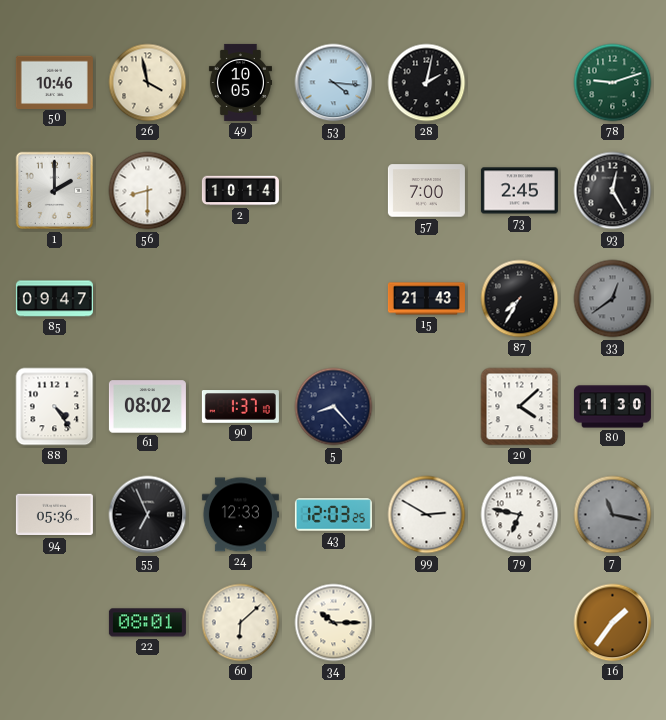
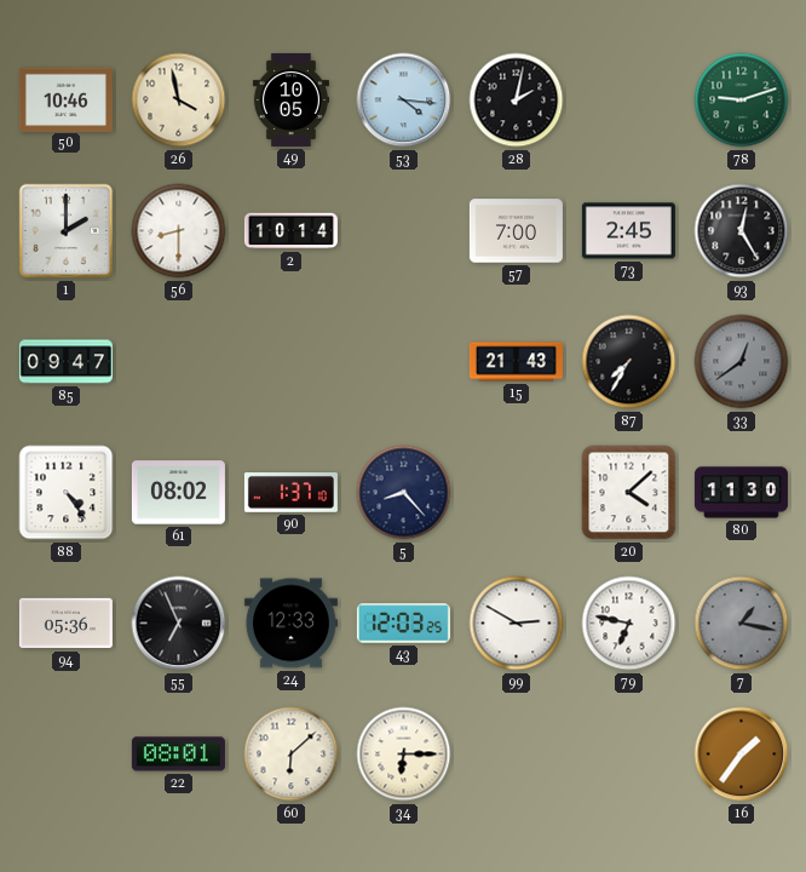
7: 11:17 -> 1:17
34: 10:15 -> 6:15
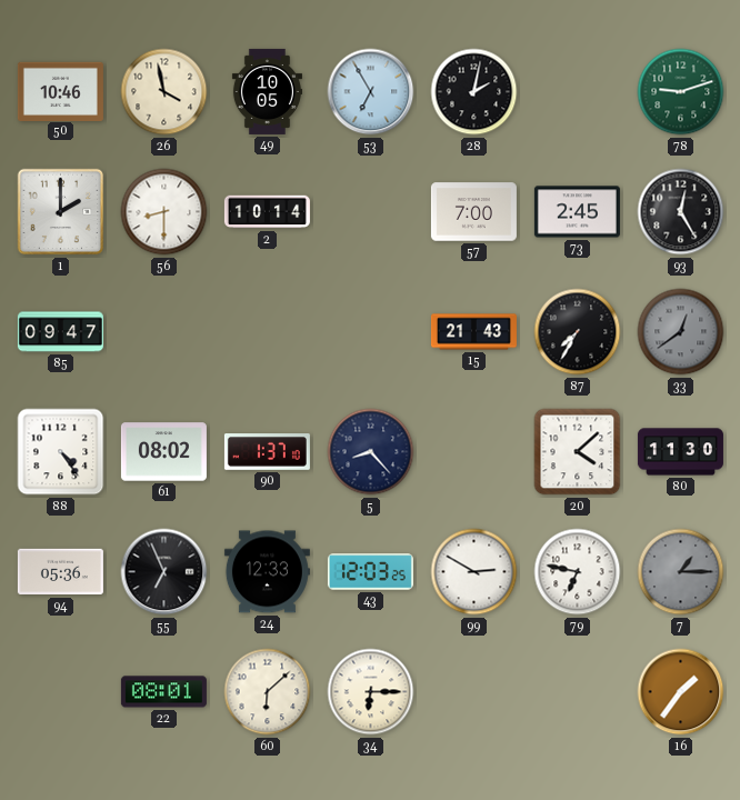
53: 4:16 -> 6:55
7: 1:17 -> 1:15
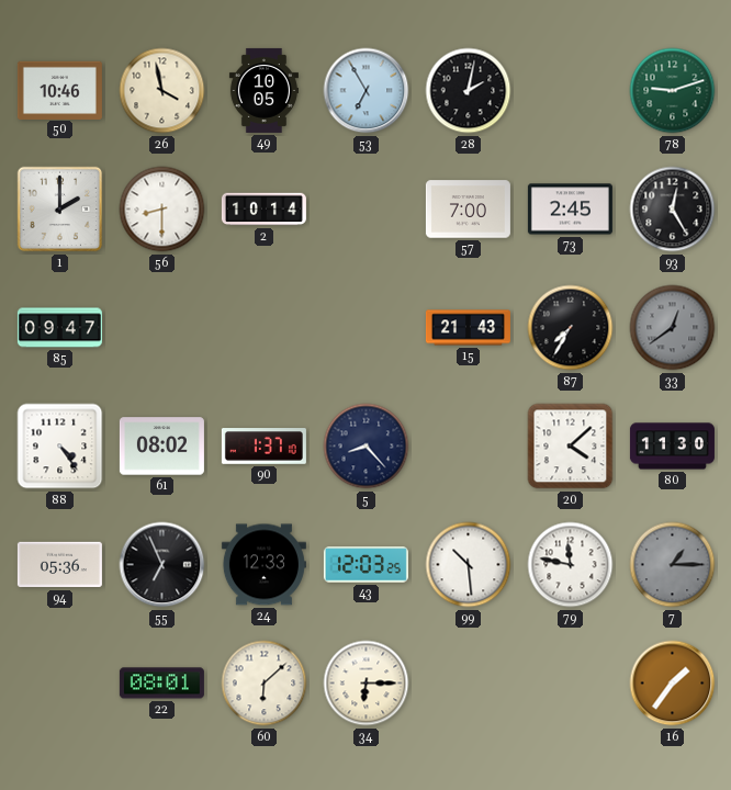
99: 2:50 -> 10:29
79: 6:47 -> 11:47
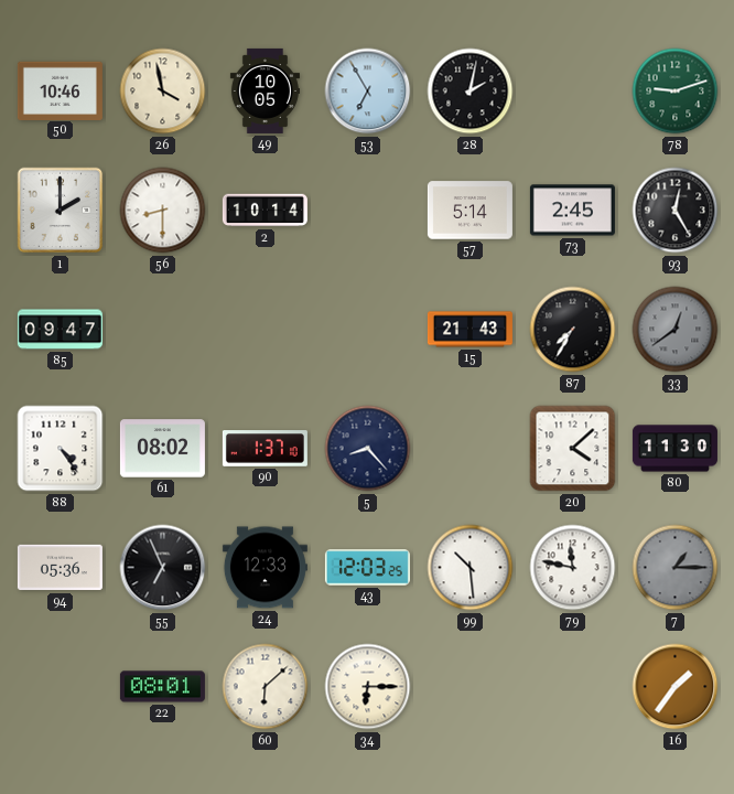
57: 7:00 -> 5:14
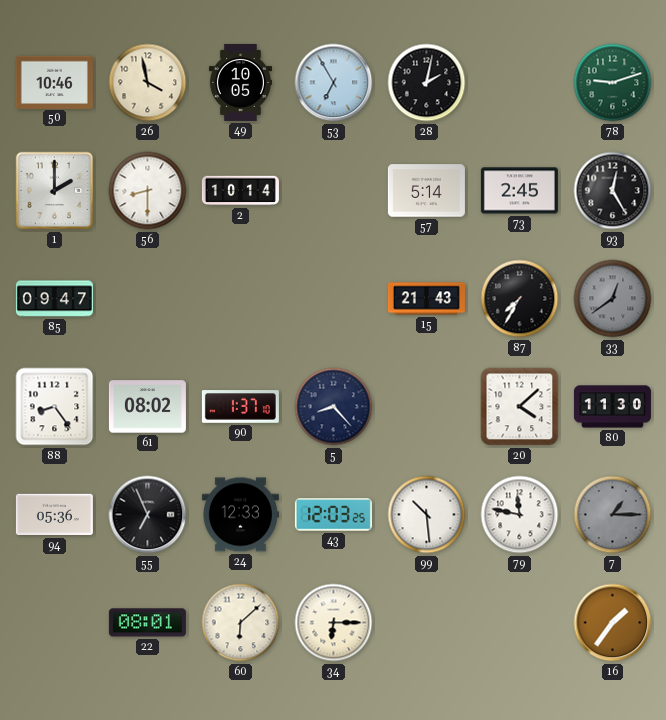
88: 4:24 -> 8:24
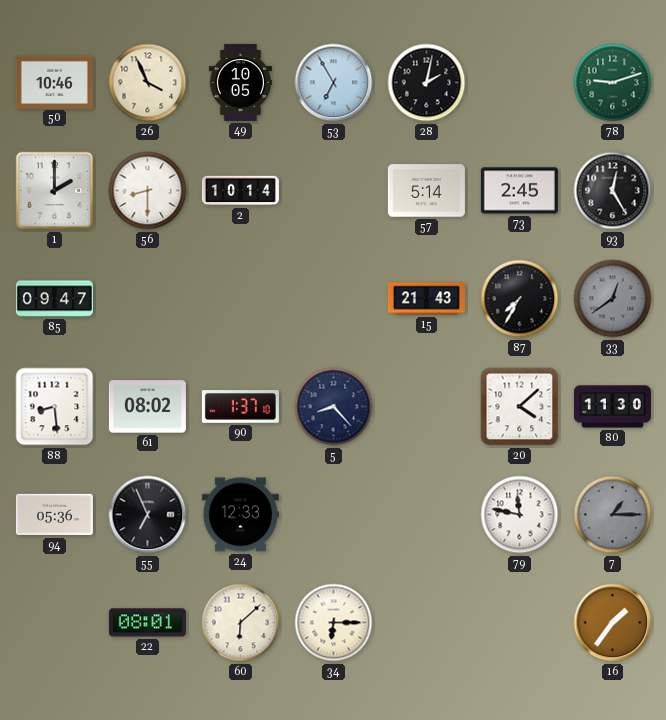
26: 3:58 -> 3:56
88: 8:24 -> 8:29
43: 12:03 -> none
99: 10:29 -> none
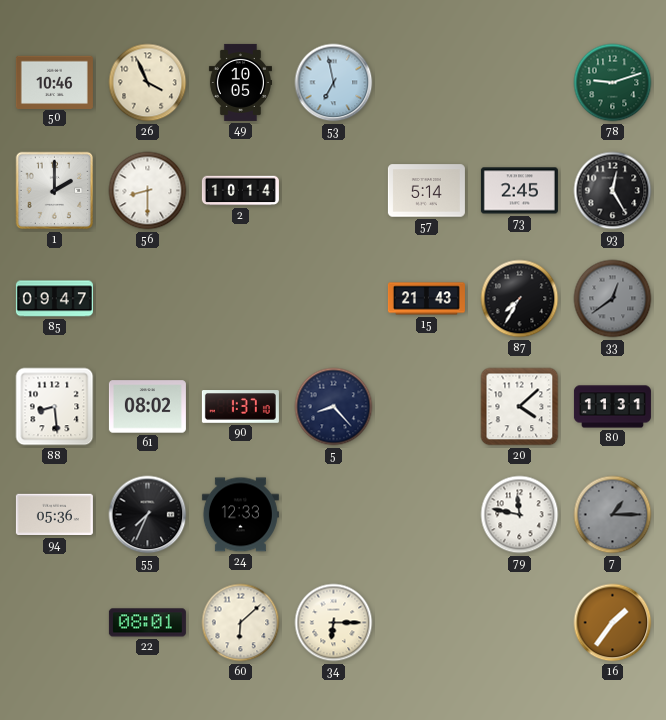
53: 6:55 -> 6:58
28: 2:02 -> none
80: 11:30 -> 11:31
55: 6:56 -> 7:34
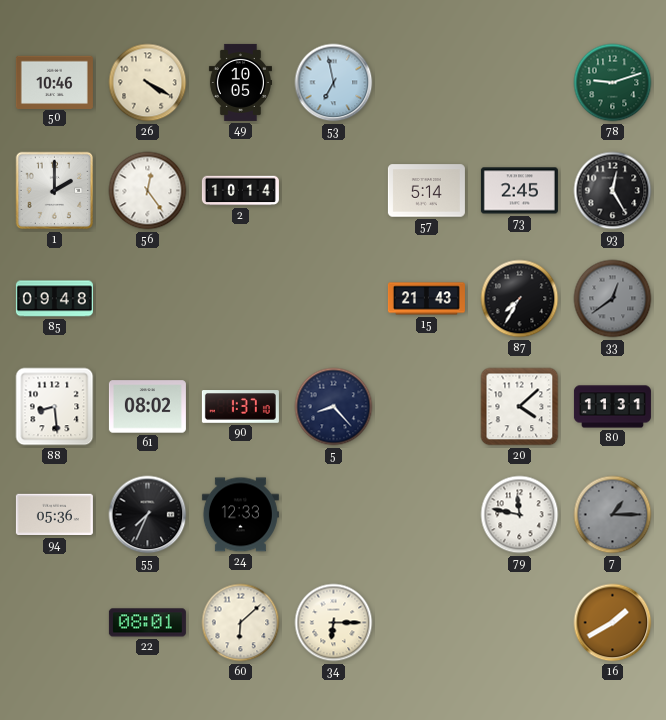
26: 3:56 -> 4:20
56: 8:30 -> 12:24
85: 09:47 -> 09:48
16: 1:36 -> 1:40
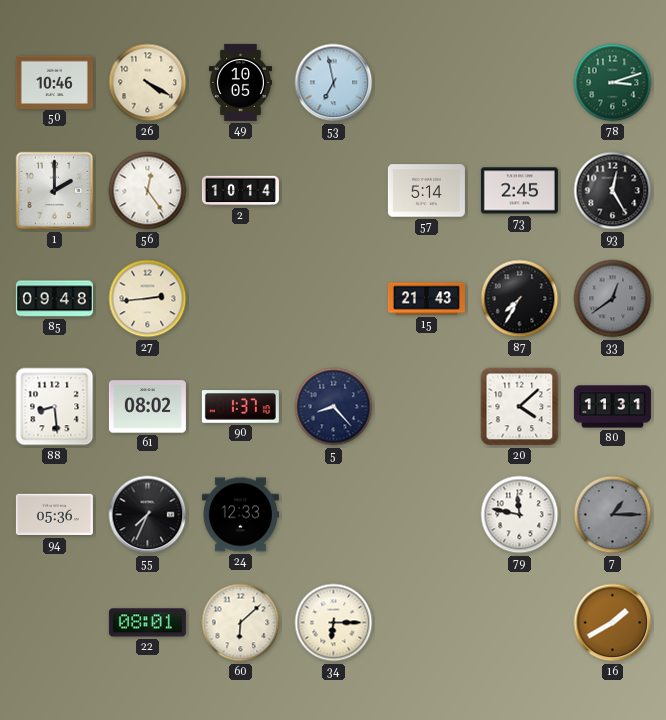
78: 9:12 -> 3:12
27: none -> 2:44
